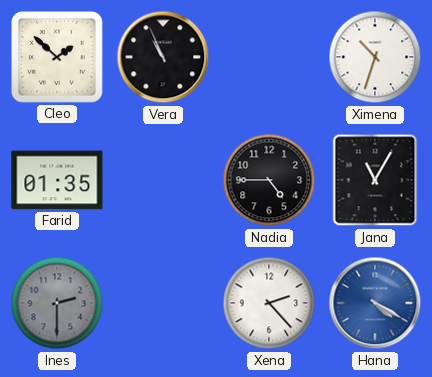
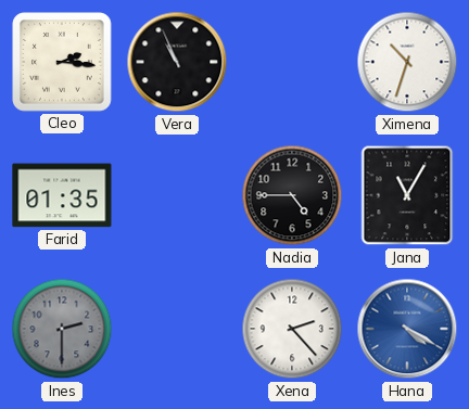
Cleo: 1:52 -> 2:16
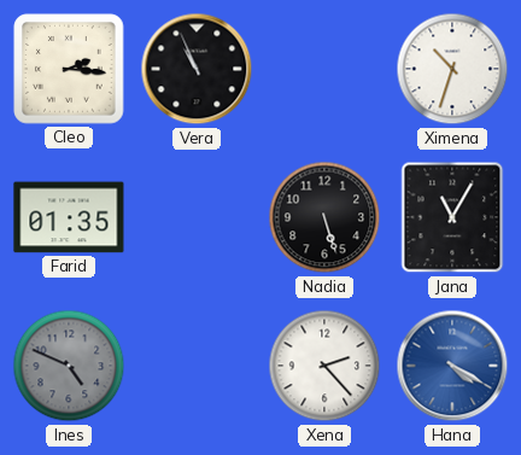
Nadia: 4:45 -> 5:27
Ines: 2:30 -> 4:49
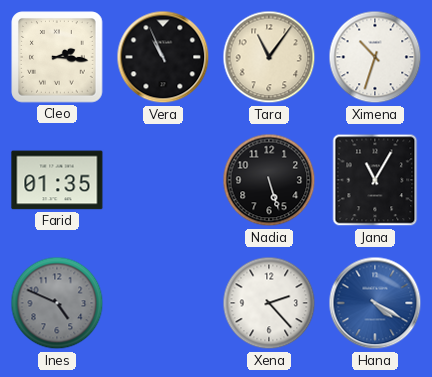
Tara: none -> 11:06
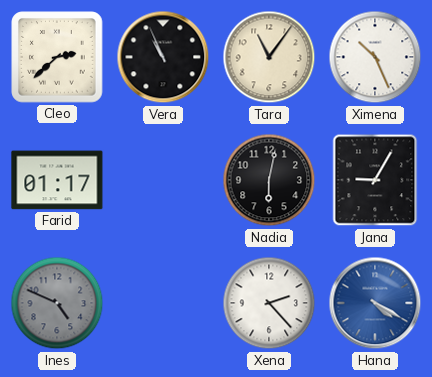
Cleo: 2:16 -> 2:38
Ximena: 10:33 -> 10:26
Farid: 01:35 -> 01:17
Nadia: 5:27 -> 6:02
Jana: 11:05 -> 9:05
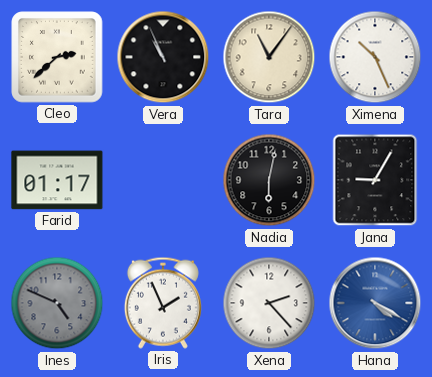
Iris: none -> 1:56
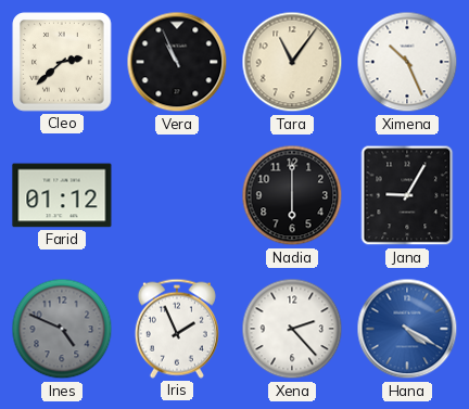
Farid: 01:17 -> 01:12
Nadia: 6:02 -> 6:00
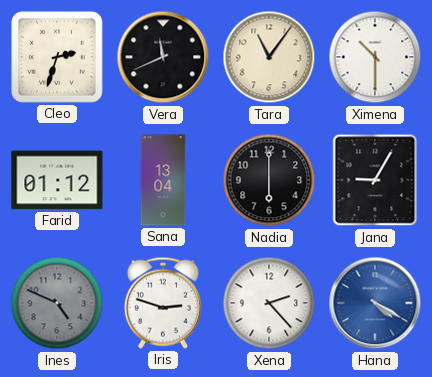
Cleo: 2:38 -> 2:33
Vera: 10:56 -> 11:41
Ximena: 10:26 -> 10:30
Sana: none -> 13:04
Iris: 1:56 -> 2:48
